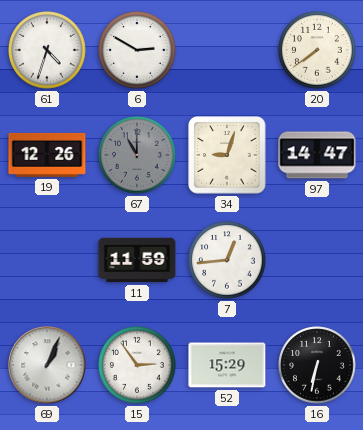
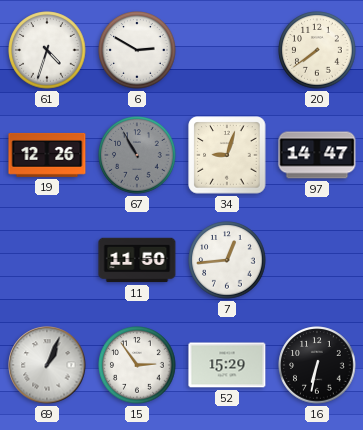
67: 11:00 -> 10:55
11: 11:59 -> 11:50
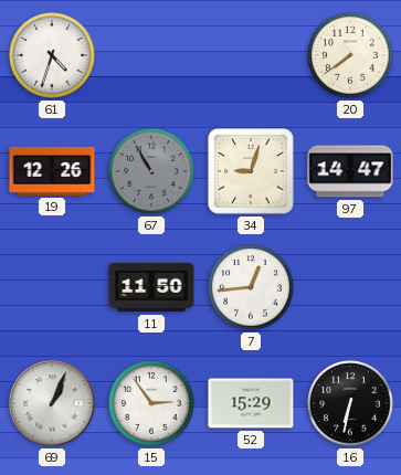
6: 2:50 -> none
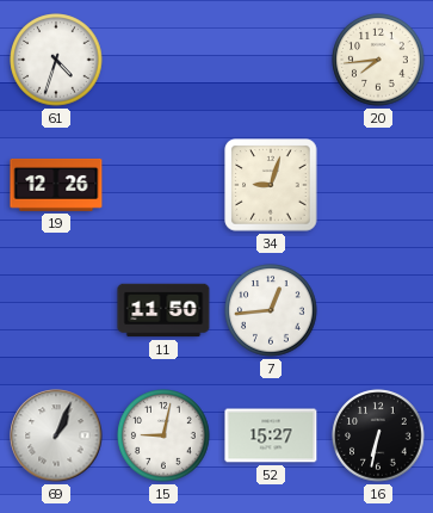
20: 7:39 -> 7:44
67: 10:55 -> none
97: 14:47 -> none
15: 2:54 -> 9:02
52: 15:29 -> 15:27
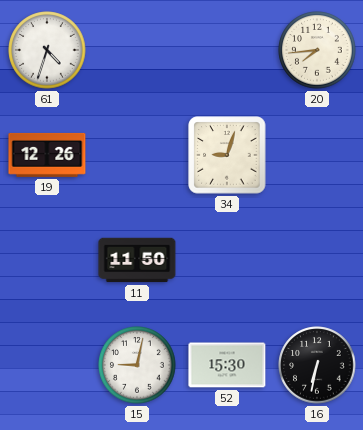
7: 12:44 -> none
69: 1:04 -> none
52: 15:27 -> 15:30
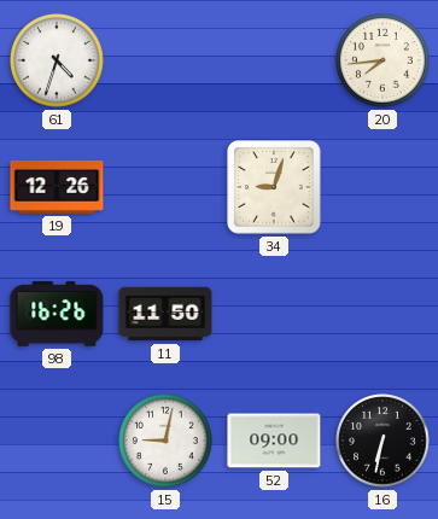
98: none -> 16:26
52: 15:30 -> 09:00
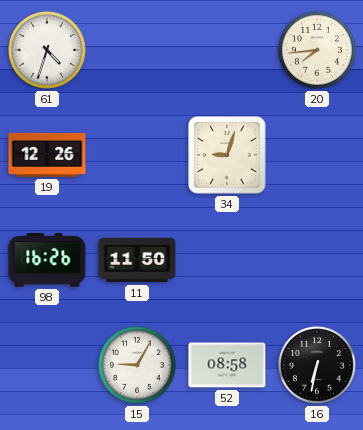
15: 9:02 -> 9:05
52: 09:00 -> 08:58
